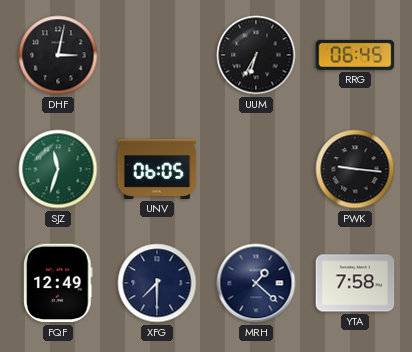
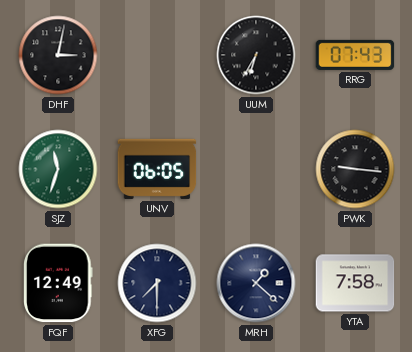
RRG: 06:45 -> 07:43
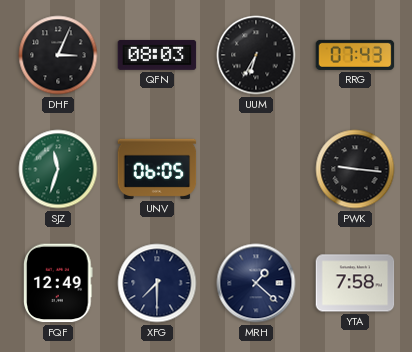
DHF: 3:02 -> 3:04
QFN: none -> 08:03
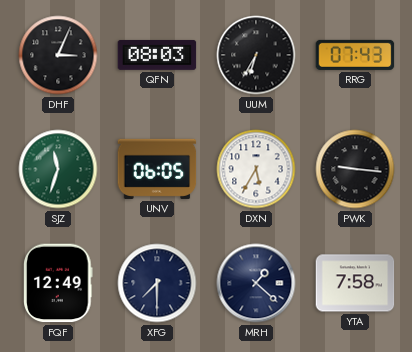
DXN: none -> 5:35
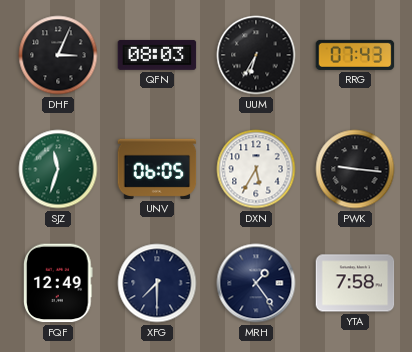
MRH: 1:22 -> 1:24
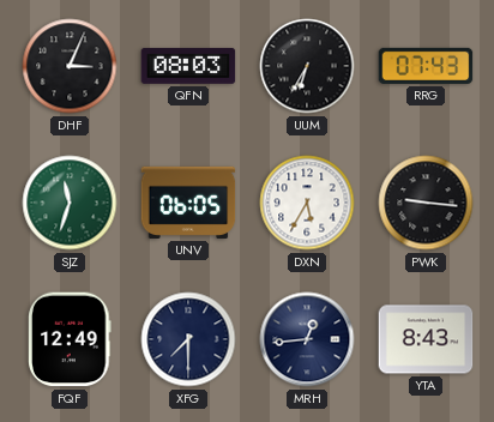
MRH: 1:24 -> 12:44
YTA: 7:58 -> 8:43
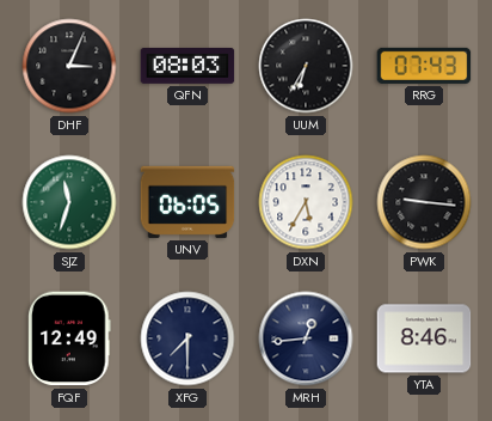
YTA: 8:43 -> 8:46
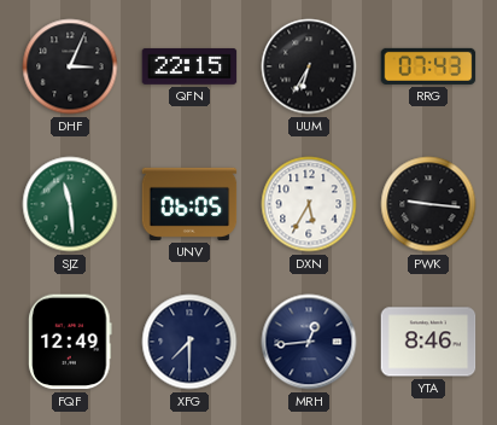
QFN: 08:03 -> 22:15
SJZ: 11:33 -> 11:29
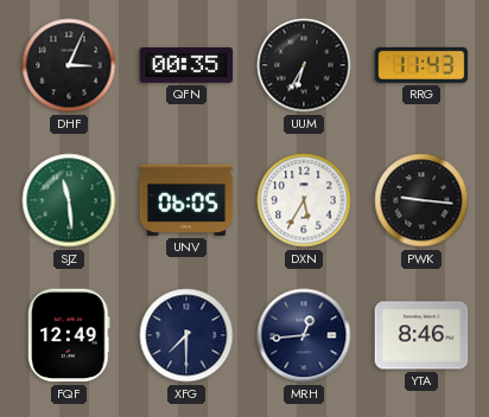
QFN: 22:15 -> 00:35
RRG: 07:43 -> 11:43
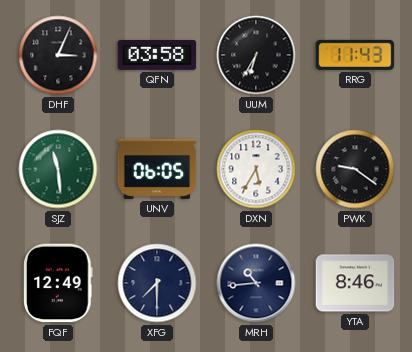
QFN: 00:35 -> 03:58
PWK: 9:16 -> 9:21
MRH: 12:44 -> 10:44
